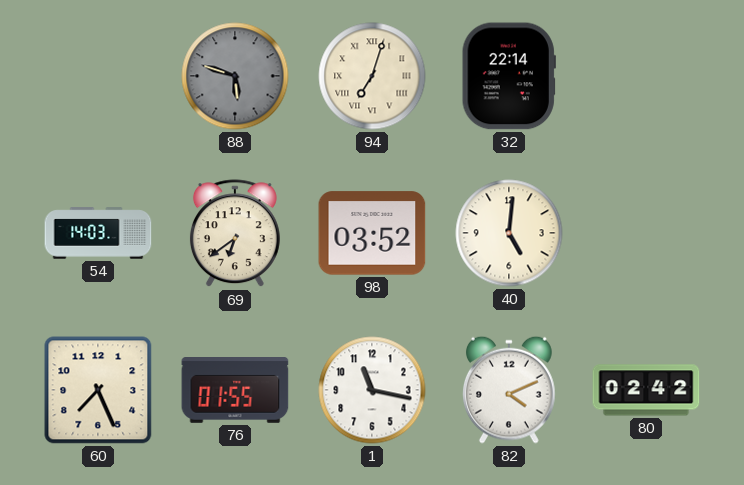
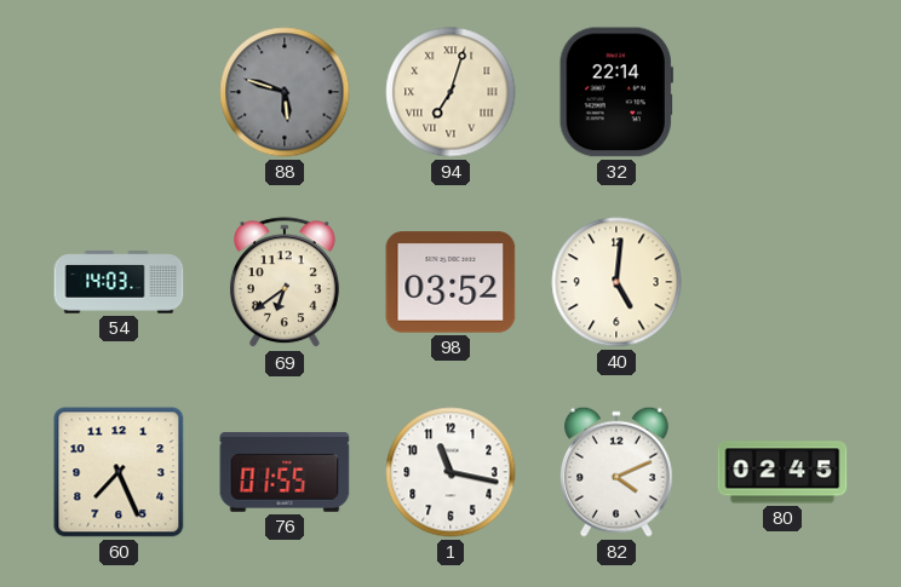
80: 02:42 -> 02:45
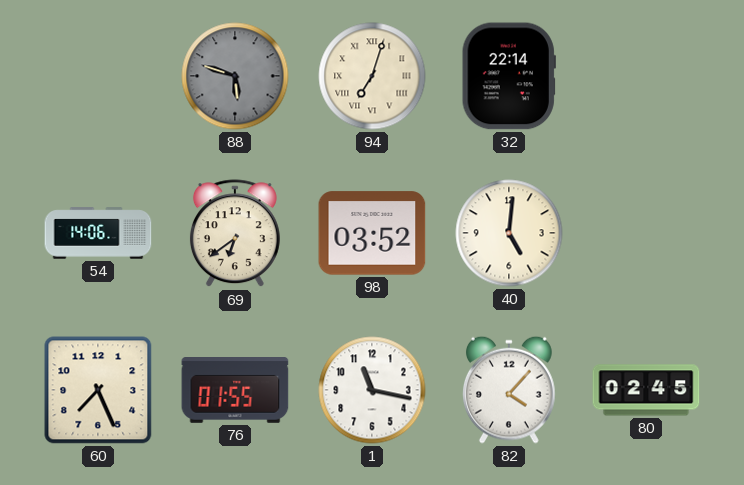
54: 14:03 -> 14:06
82: 4:11 -> 4:07
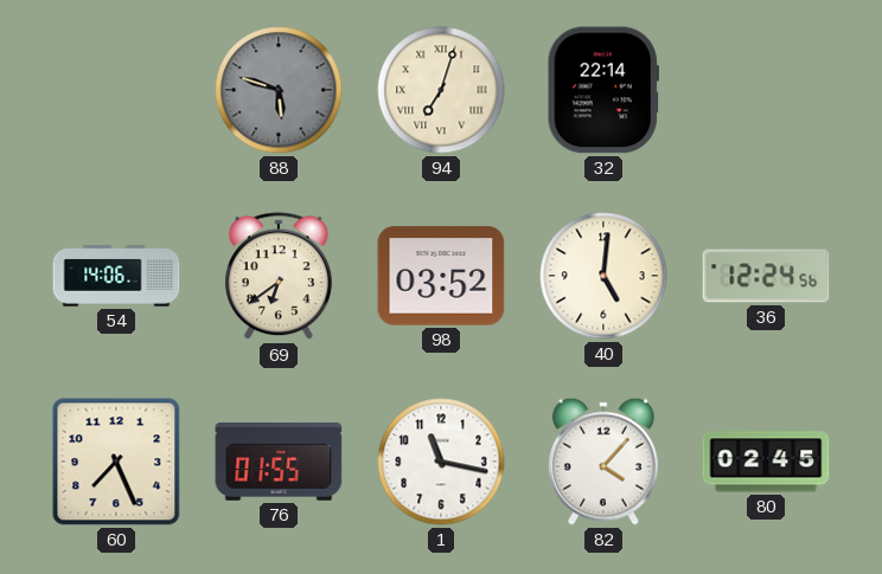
36: none -> 12:24
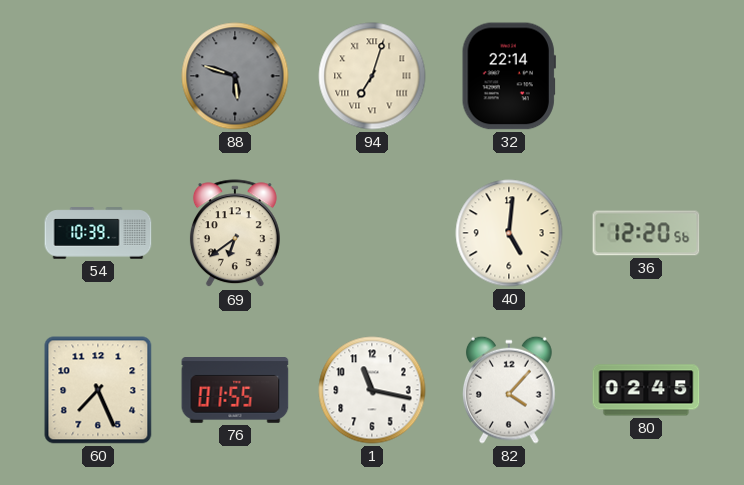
54: 14:06 -> 10:39
98: 03:52 -> none
36: 12:24 -> 12:20
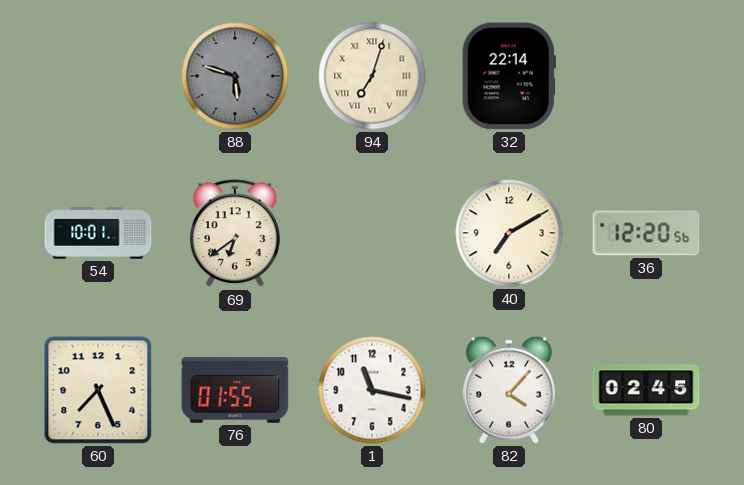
54: 10:39 -> 10:01
40: 5:01 -> 7:10
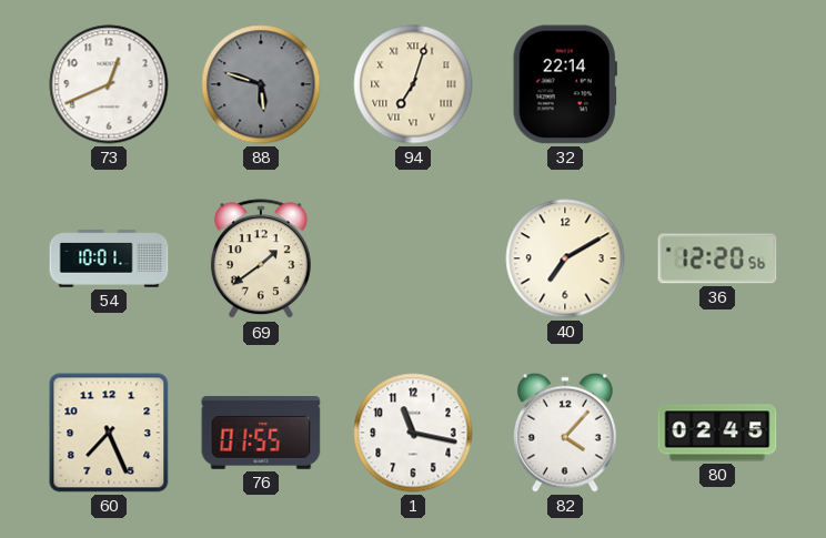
73: none -> 12:41
69: 6:39 -> 1:39
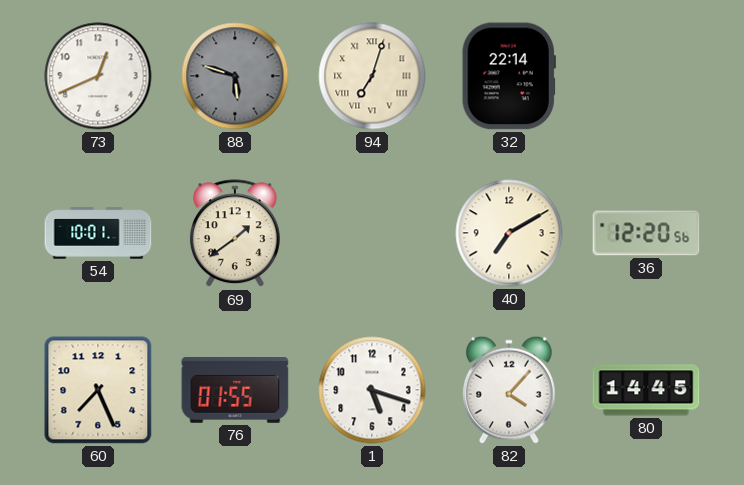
1: 11:17 -> 5:18
80: 02:45 -> 14:45
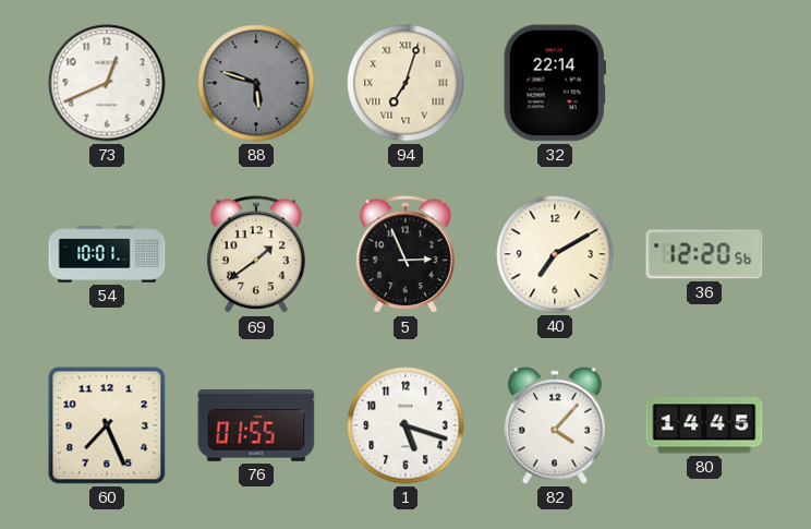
5: none -> 2:56
